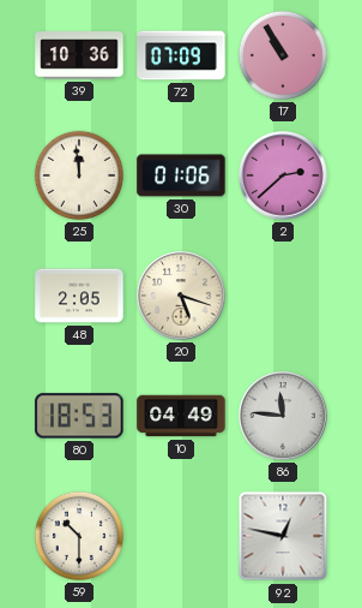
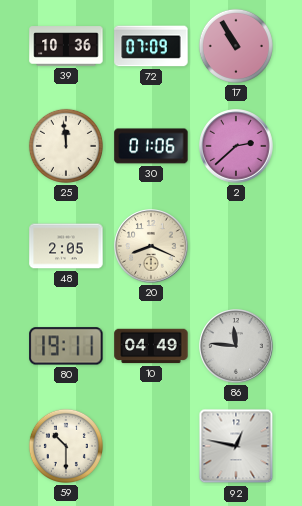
20: 5:18 -> 8:19
80: 18:53 -> 19:11
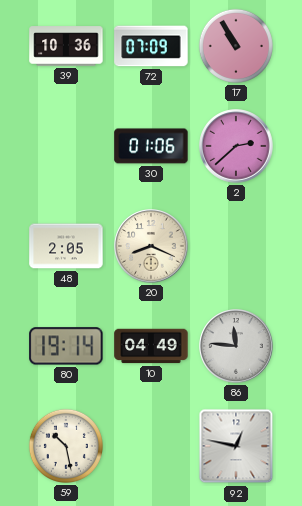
25: 11:59 -> none
80: 19:11 -> 19:14
59: 10:30 -> 10:28
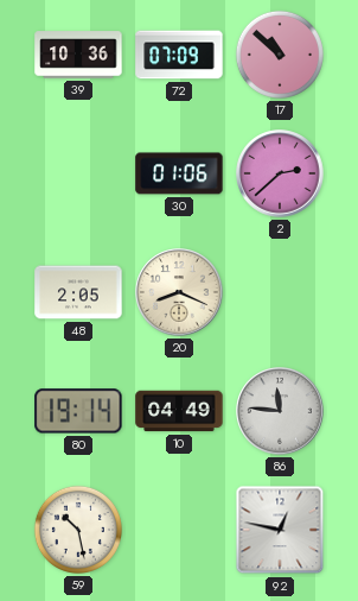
17: 10:55 -> 10:52
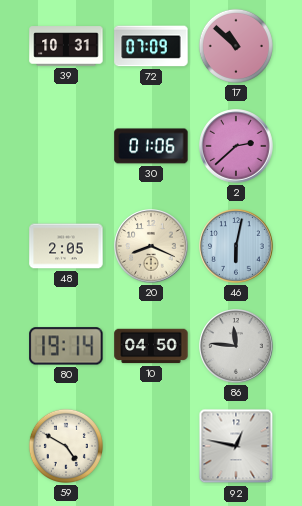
39: 10:36 -> 10:31
46: none -> 6:02
10: 04:49 -> 04:50
59: 10:28 -> 4:50
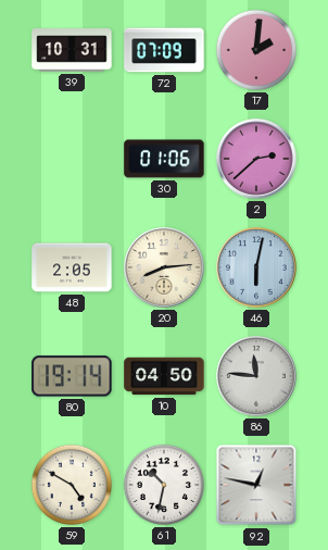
17: 10:52 -> 2:01
20: 8:19 -> 8:14
61: none -> 10:32
